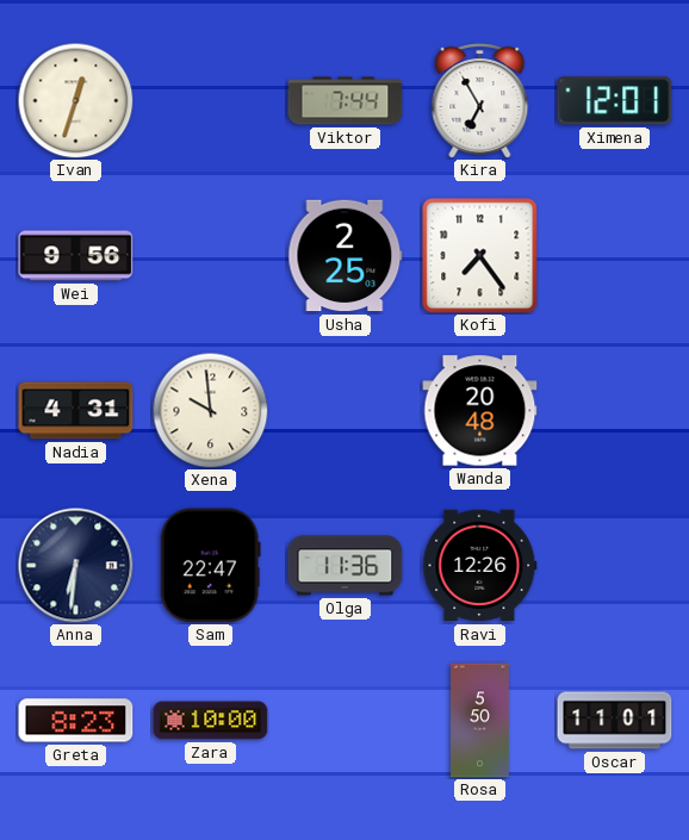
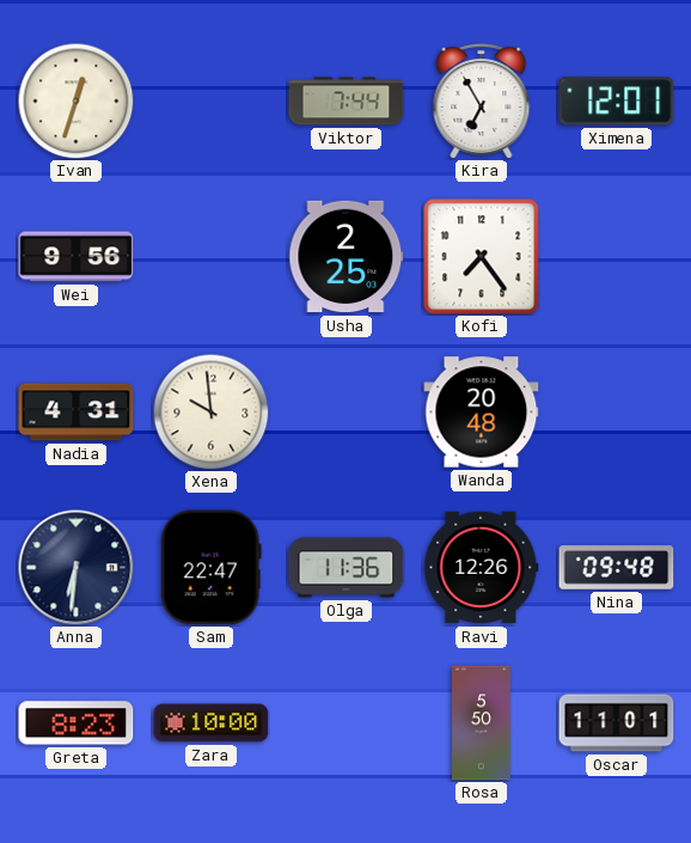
Nina: none -> 09:48
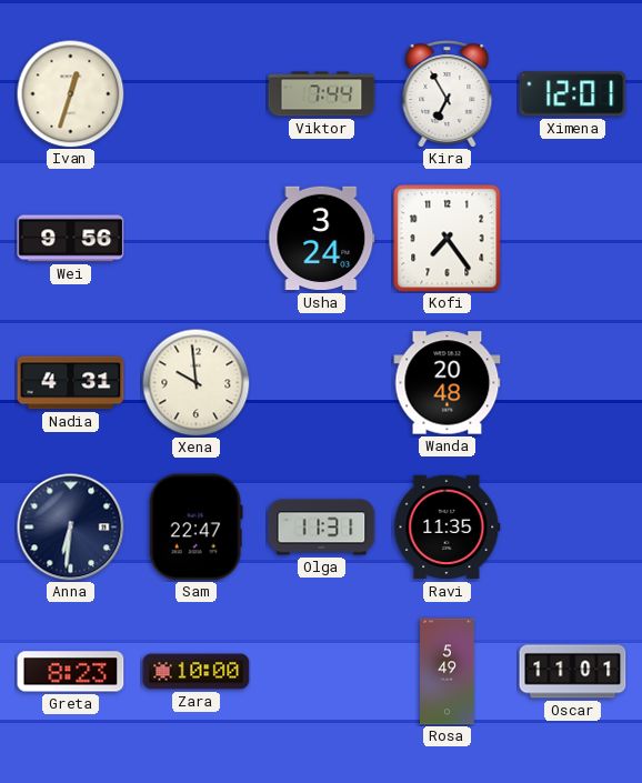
Usha: 2:25 -> 3:24
Olga: 11:36 -> 11:31
Ravi: 12:26 -> 11:35
Nina: 09:48 -> none
Rosa: 5:50 -> 5:49
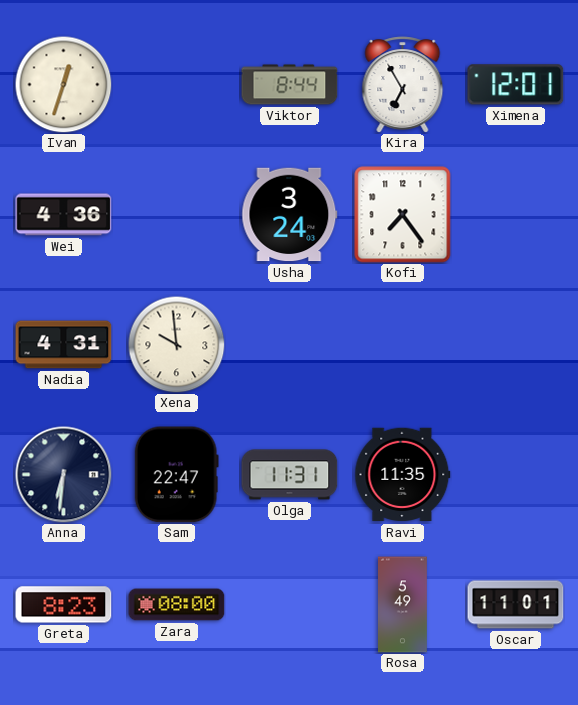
Viktor: 7:44 -> 8:44
Wei: 9:56 -> 4:36
Wanda: 20:48 -> none
Zara: 10:00 -> 08:00
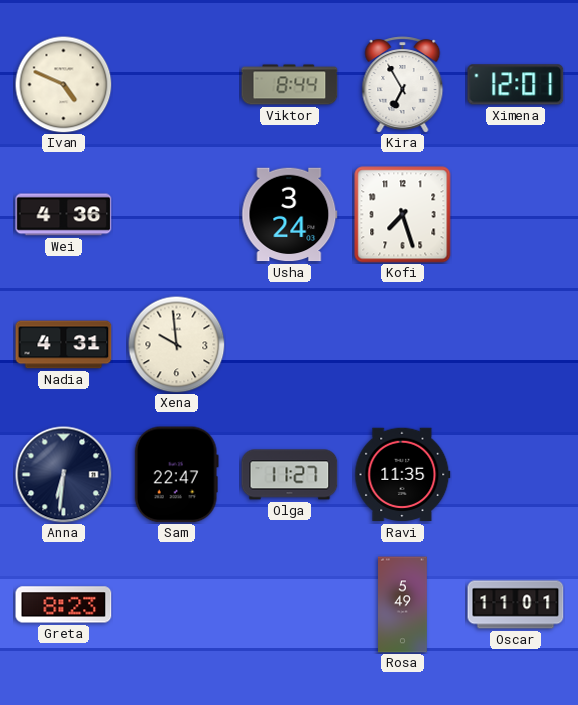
Ivan: 12:33 -> 4:49
Kofi: 7:24 -> 7:27
Olga: 11:31 -> 11:27
Zara: 08:00 -> none
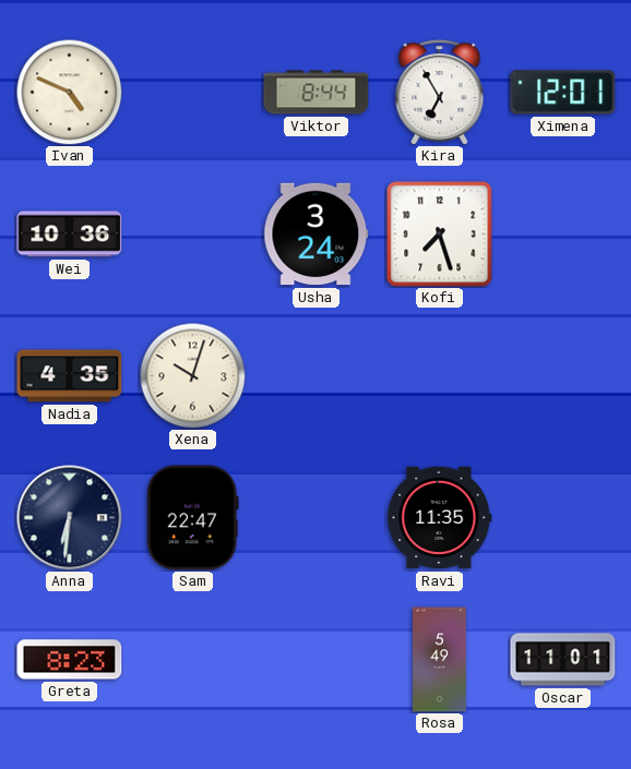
Wei: 4:36 -> 10:36
Nadia: 4:31 -> 4:35
Xena: 9:59 -> 10:03
Olga: 11:27 -> none
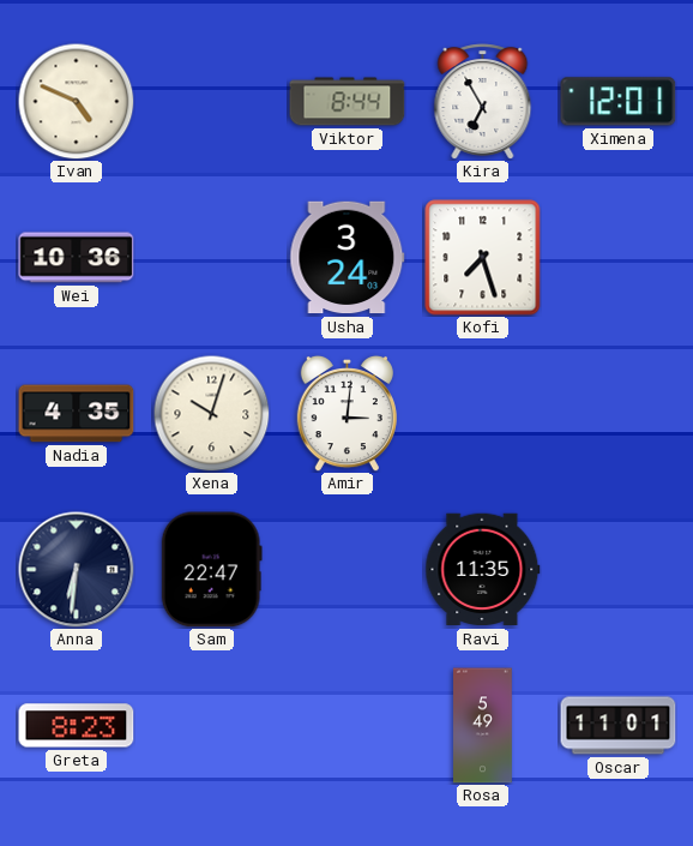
Amir: none -> 3:01
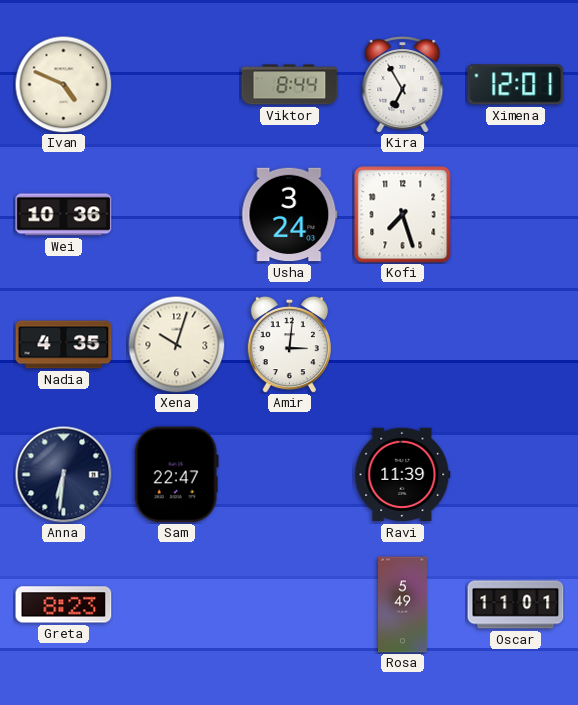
Ravi: 11:35 -> 11:39
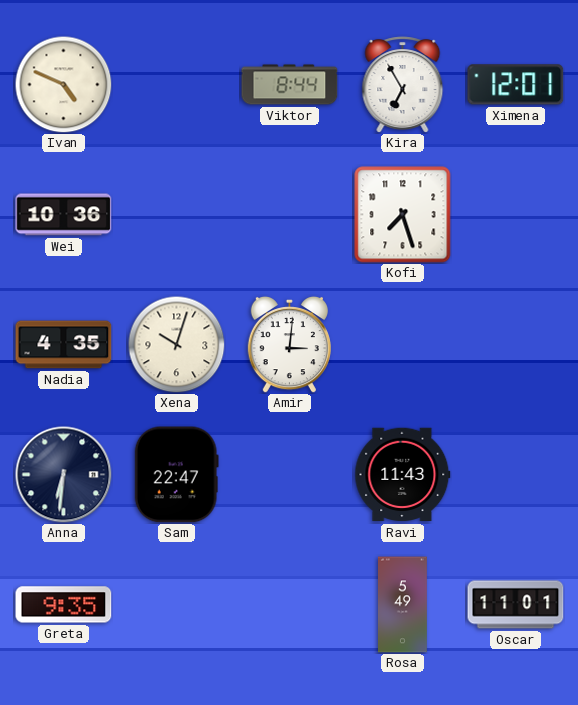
Usha: 3:24 -> none
Ravi: 11:39 -> 11:43
Greta: 8:23 -> 9:35
